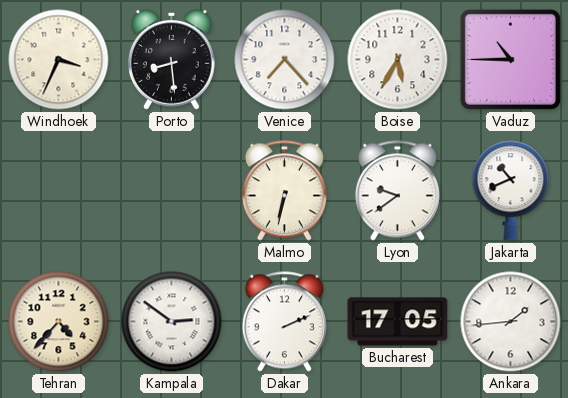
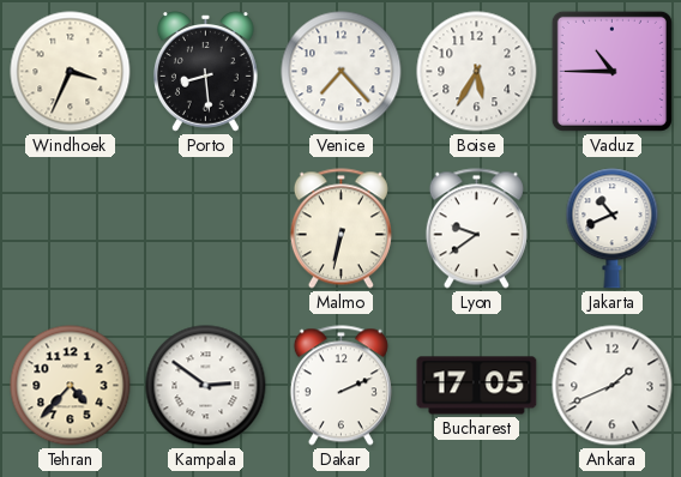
Ankara: 1:44 -> 1:41
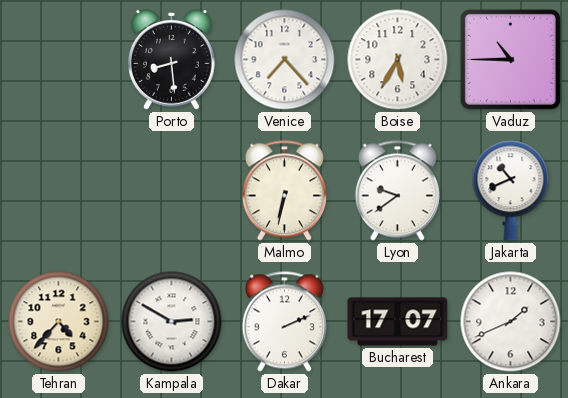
Windhoek: 3:34 -> none
Kampala: 2:51 -> 2:50
Bucharest: 17:05 -> 17:07
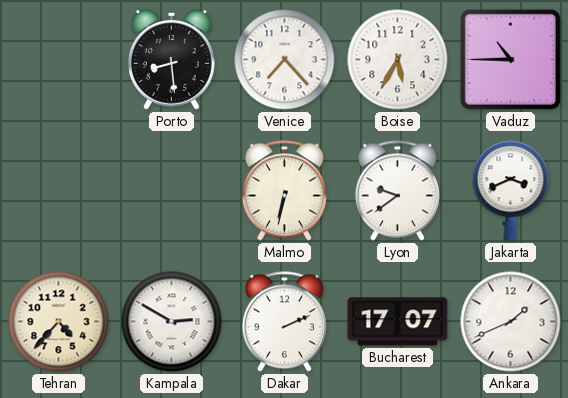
Jakarta: 10:41 -> 3:41
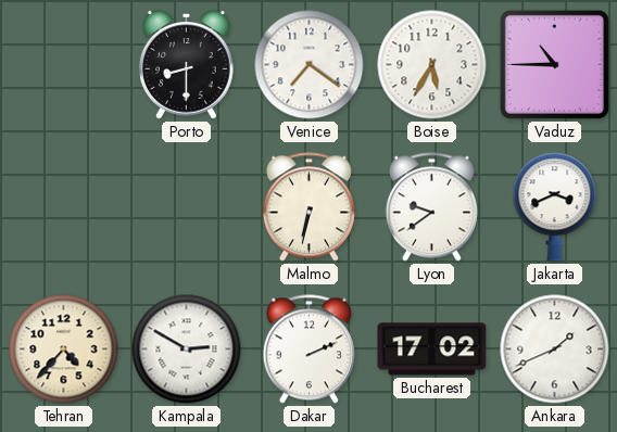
Porto: 8:29 -> 8:30
Venice: 7:23 -> 7:21
Bucharest: 17:07 -> 17:02
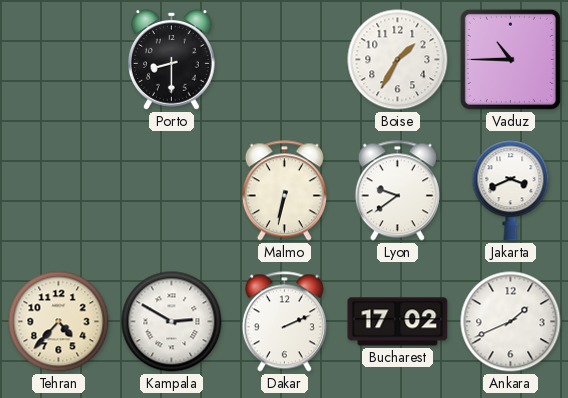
Venice: 7:21 -> none
Boise: 5:35 -> 1:35
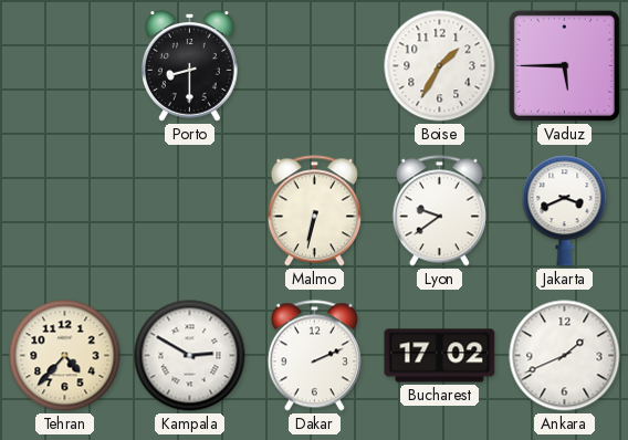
Vaduz: 10:45 -> 5:45
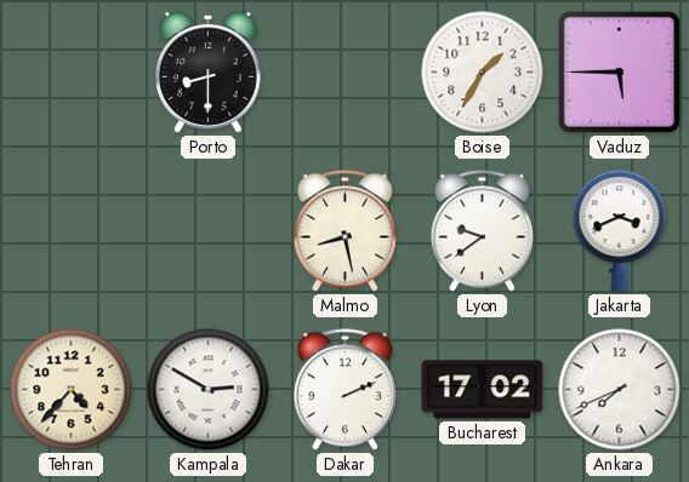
Malmo: 6:32 -> 8:28
Ankara: 1:41 -> 7:41
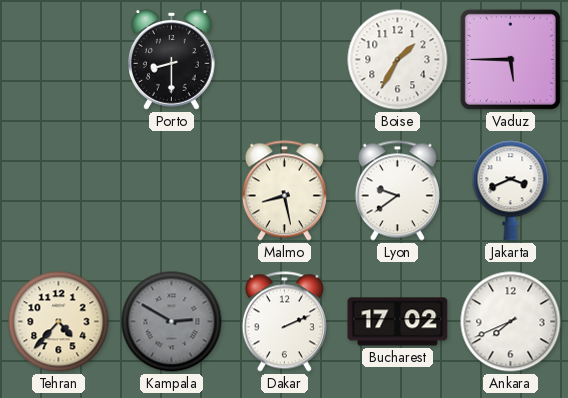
Kampala dial: white -> grey
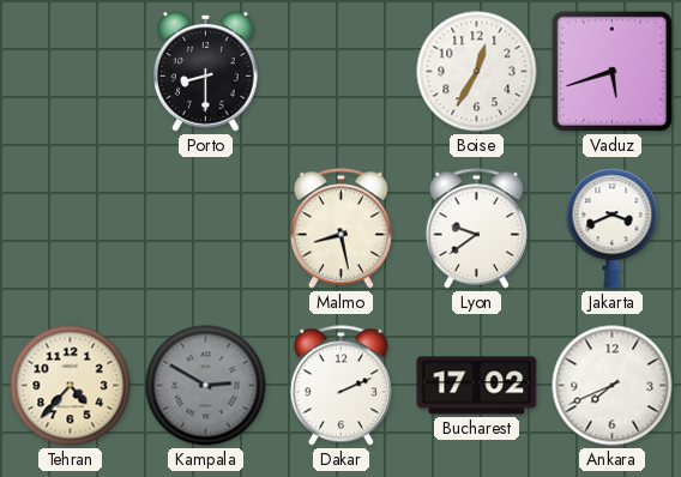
Boise: 1:35 -> 12:35
Vaduz: 5:45 -> 5:42
